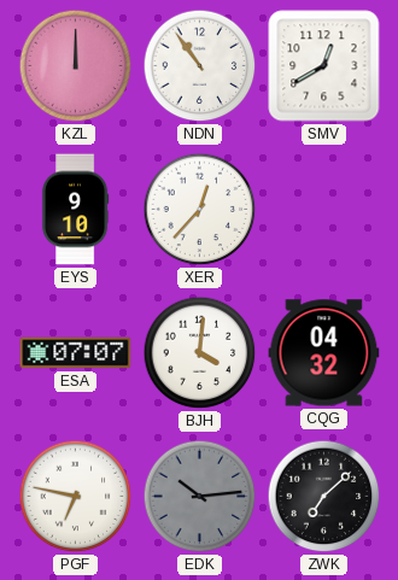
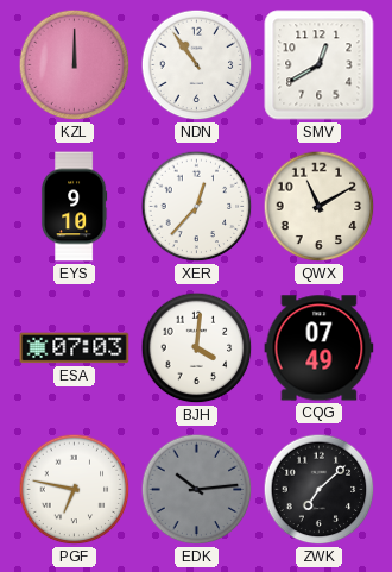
QWX: none -> 11:10
ESA: 07:07 -> 07:03
CQG: 04:32 -> 07:49
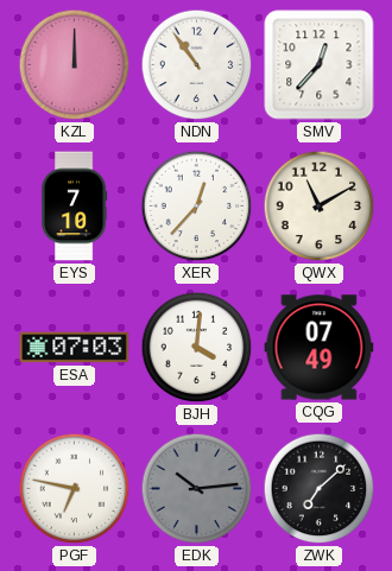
SMV: 12:40 -> 12:37
EYS: 9:10 -> 7:10
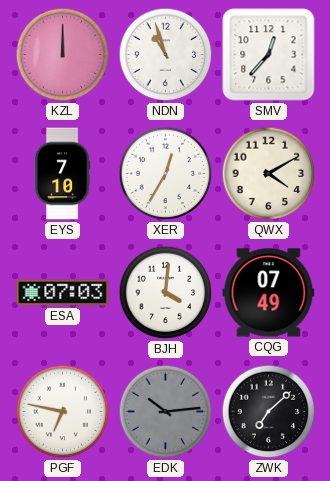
NDN: 10:54 -> 10:57
XER: 12:37 -> 12:35
QWX: 11:10 -> 4:10
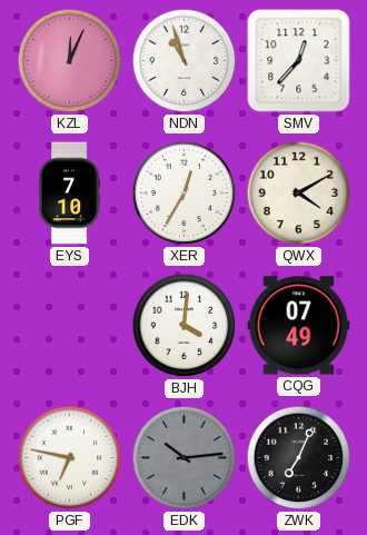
KZL: 12:00 -> 12:04
ESA: 07:03 -> none
ZWK: 7:08 -> 7:04
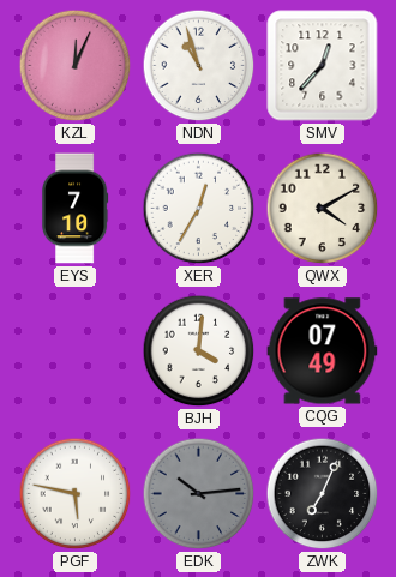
PGF: 6:47 -> 5:47
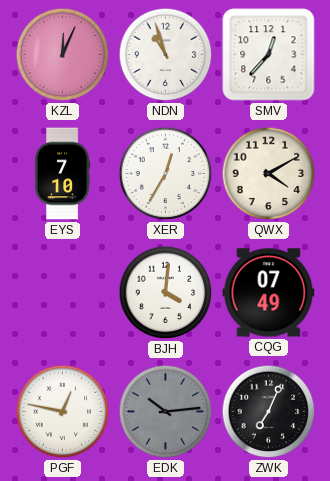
PGF: 5:47 -> 12:47
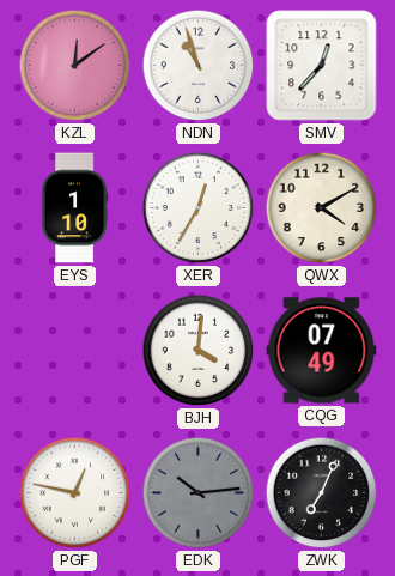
KZL: 12:04 -> 12:09
EYS: 7:10 -> 1:10
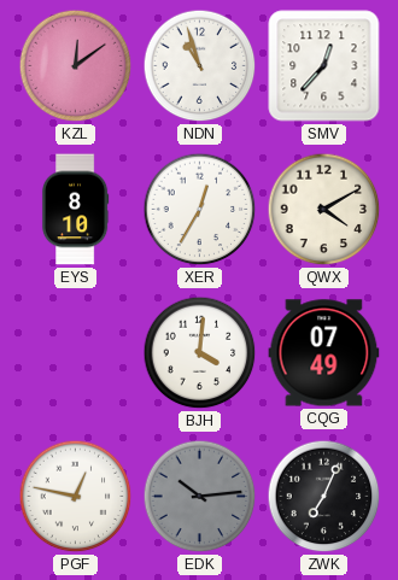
EYS: 1:10 -> 8:10
